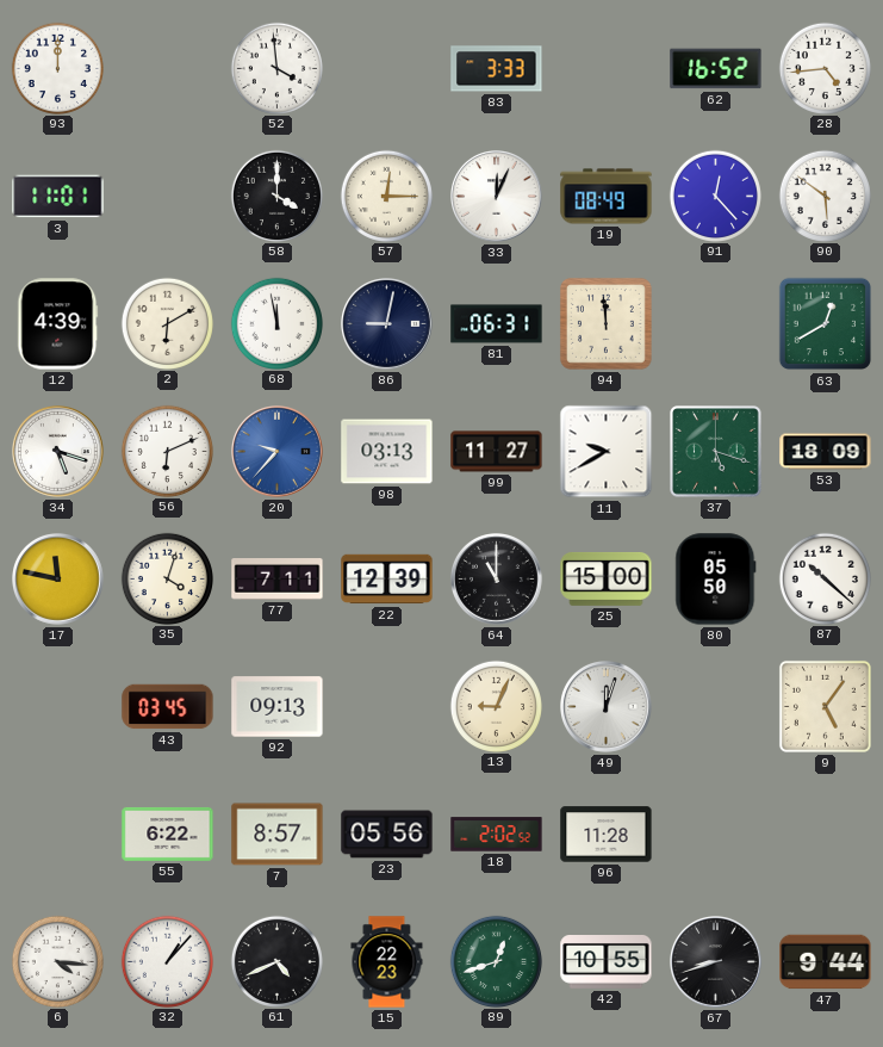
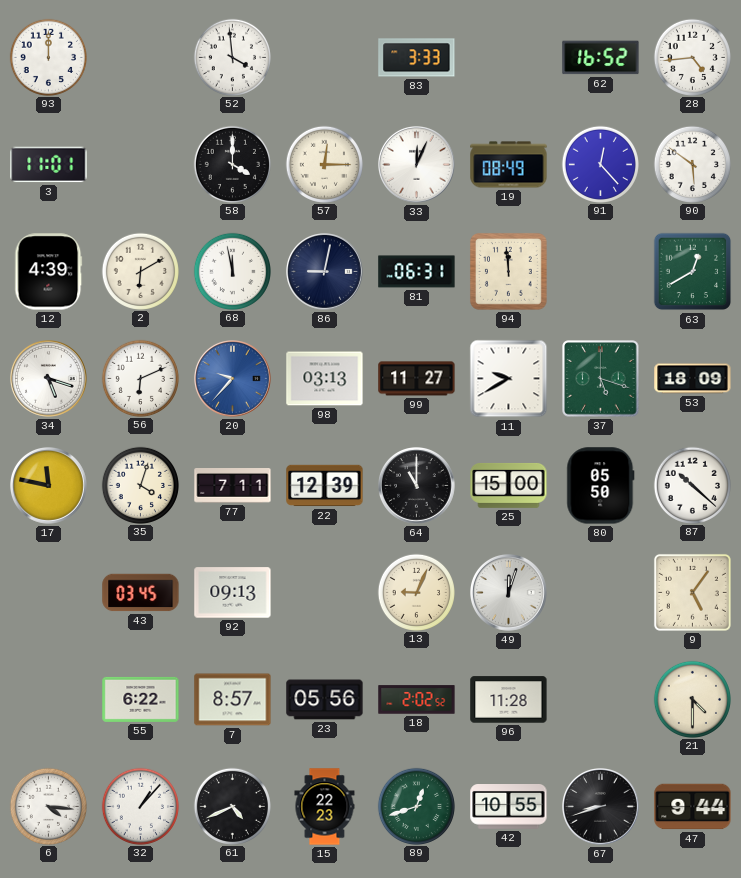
21: none -> 4:30
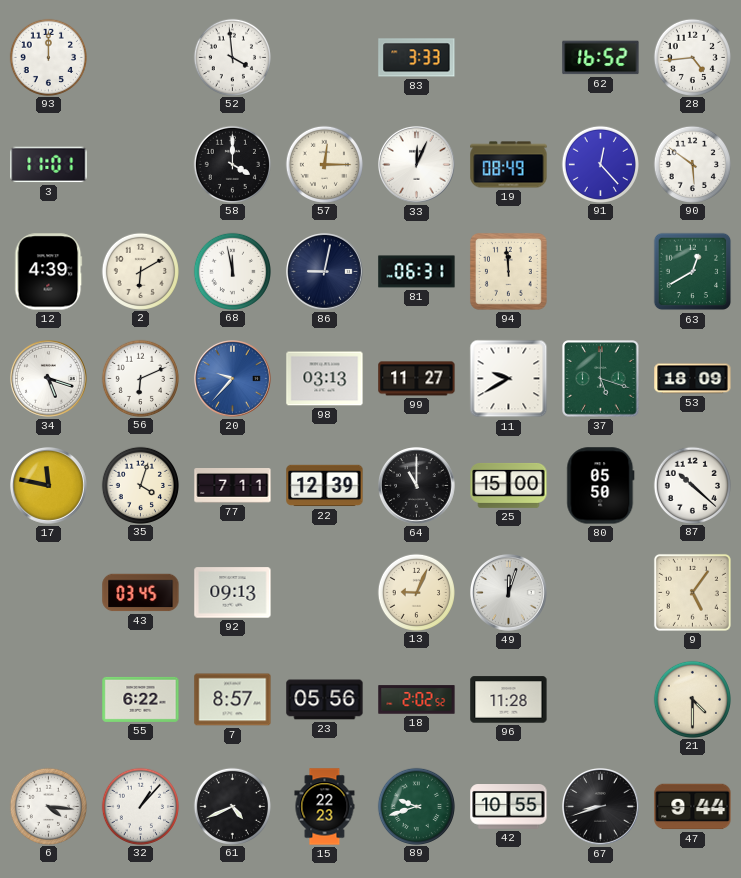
89: 12:42 -> 9:42
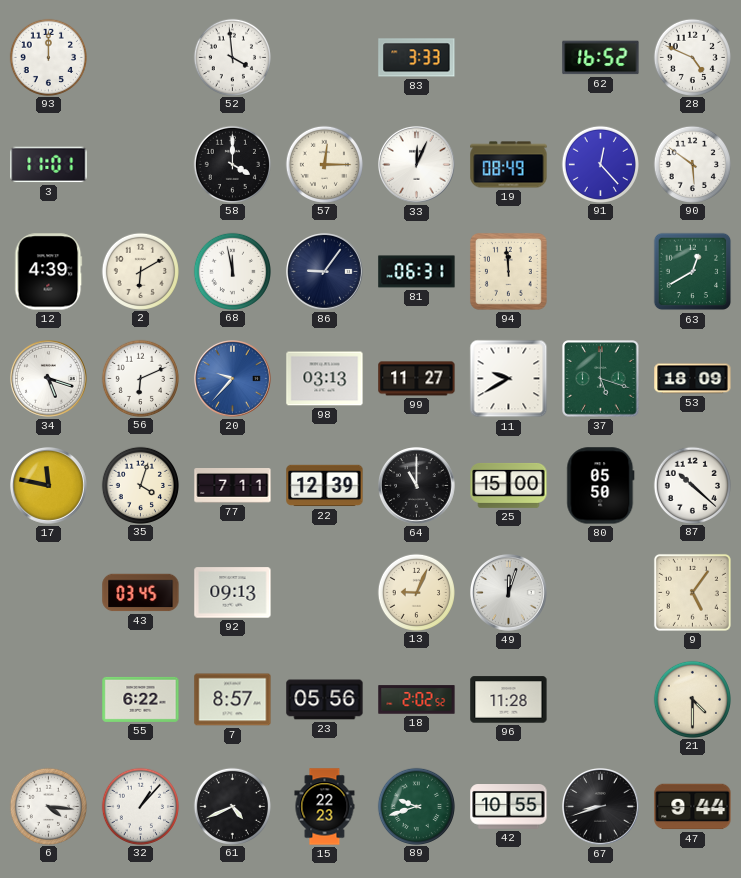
28: 4:44 -> 4:49
86: 9:02 -> 9:06
